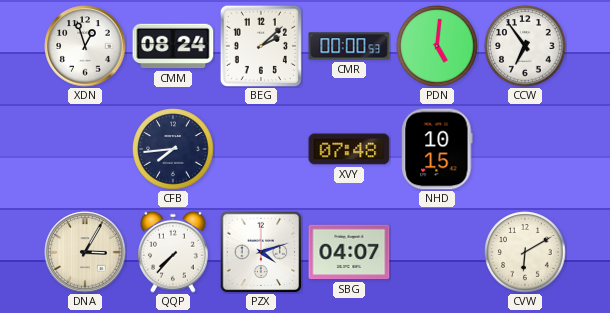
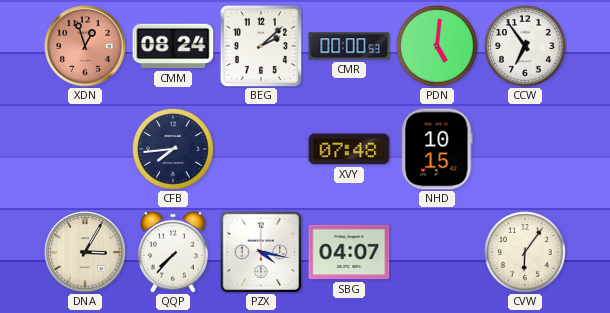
XDN dial: white -> salmon
PZX: 4:12 -> 4:17
CVW: 6:10 -> 6:06
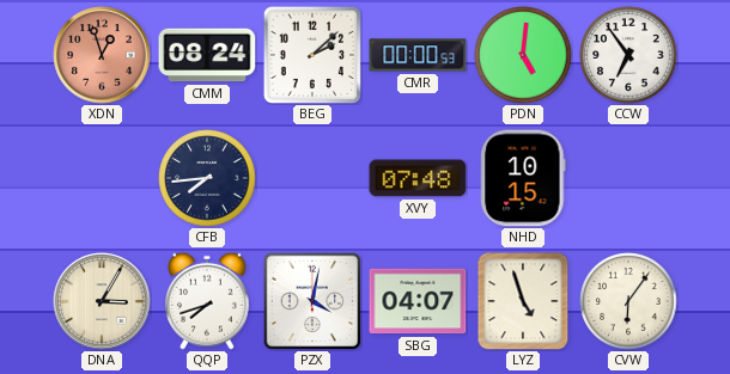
QQP: 7:37 -> 7:42
PZX: 4:17 -> 4:02
LYZ: none -> 4:57
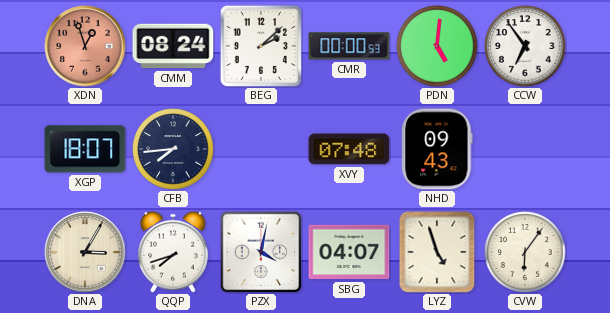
XGP: none -> 18:07
NHD: 10:15 -> 09:43
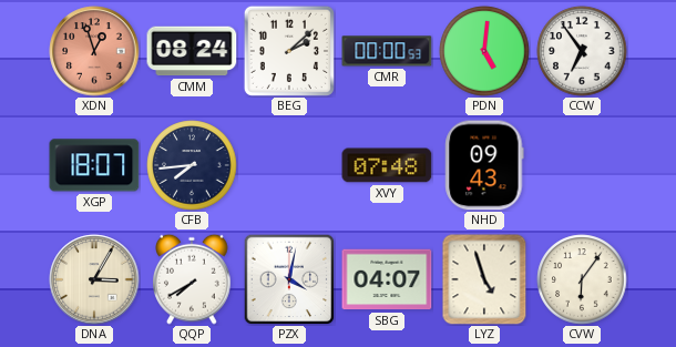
QQP: 7:42 -> 7:40
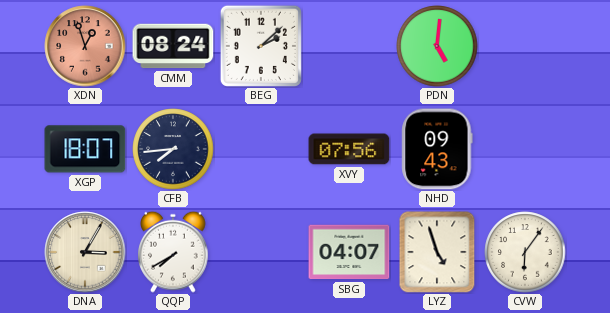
CMR: 00:00 -> none
CCW: 6:54 -> none
XVY: 07:48 -> 07:56
PZX: 4:02 -> none
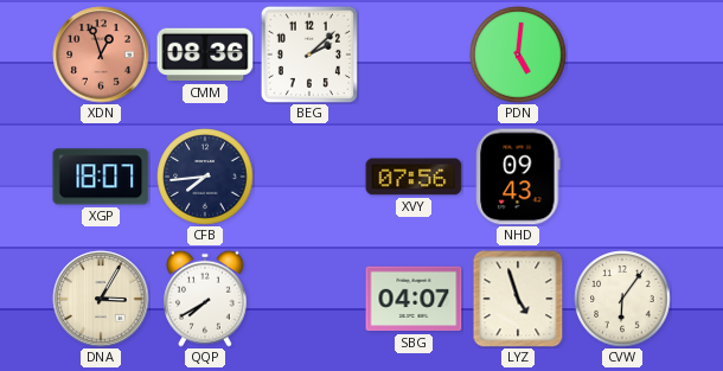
CMM: 08:24 -> 08:36
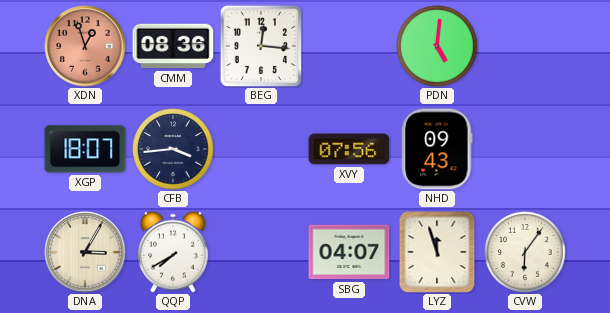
BEG: 2:08 -> 12:16
CFB: 7:44 -> 3:44
LYZ: 4:57 -> 11:57
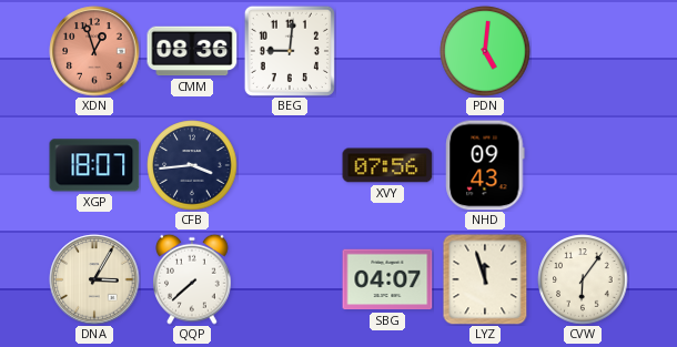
BEG: 12:16 -> 9:01
QQP: 7:40 -> 7:38
